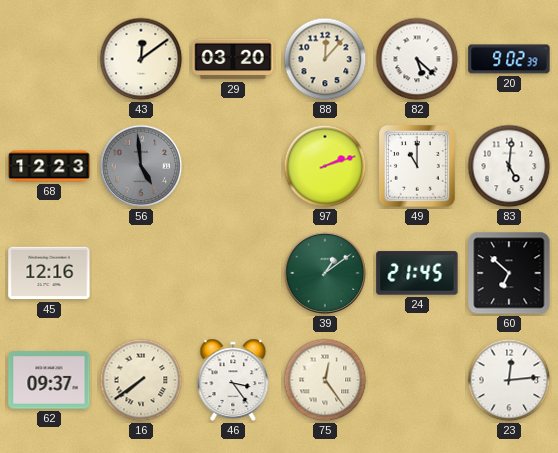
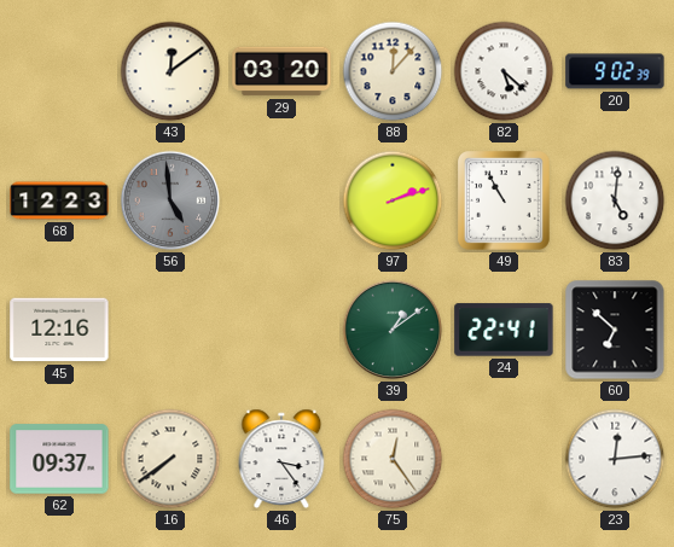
49: 11:00 -> 10:55
24: 21:45 -> 22:41
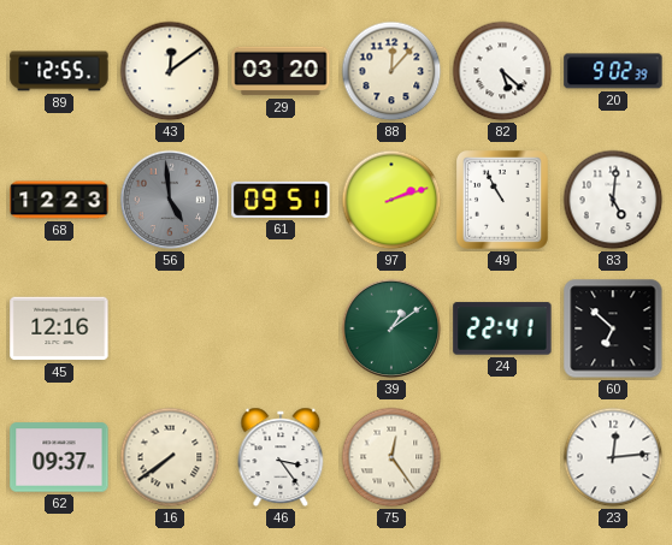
89: none -> 12:55
61: none -> 09:51
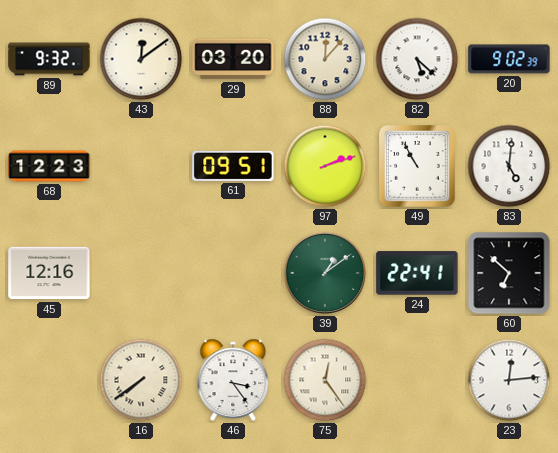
89: 12:55 -> 9:32
56: 4:59 -> none
62: 09:37 -> none
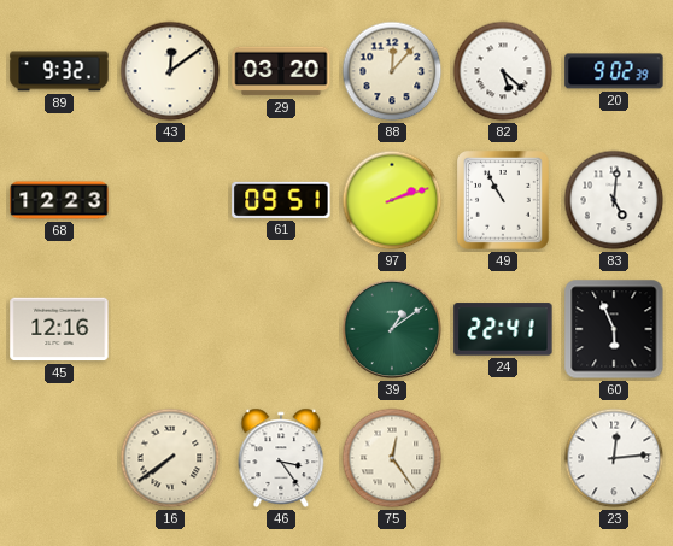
60: 6:52 -> 5:56
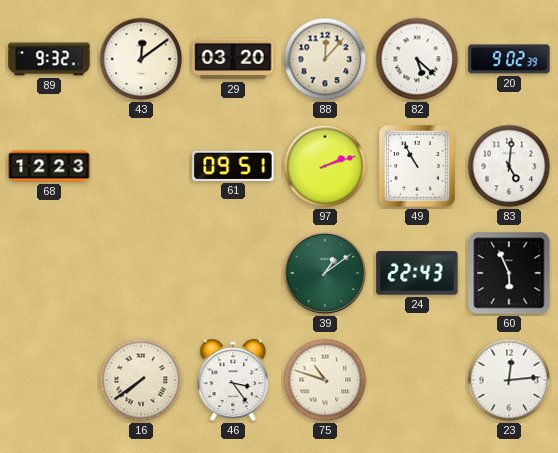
45: 12:16 -> none
24: 22:41 -> 22:43
75: 12:24 -> 10:48
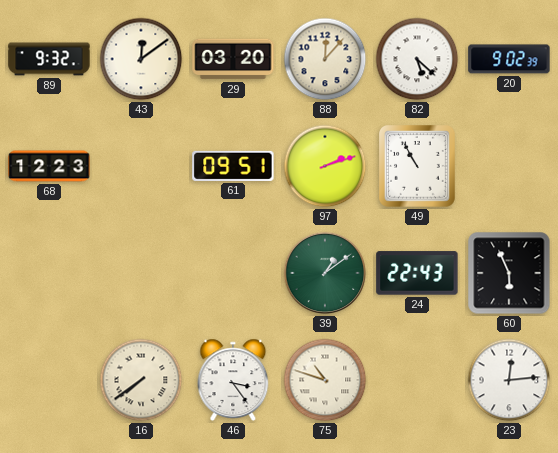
83: 5:01 -> none
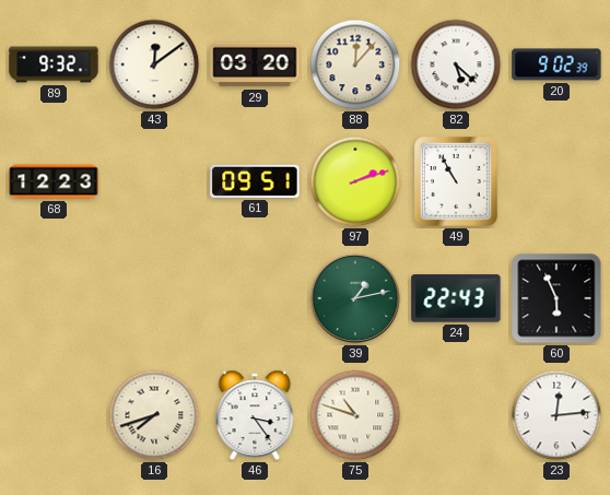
39: 1:09 -> 1:13
16: 7:39 -> 7:42
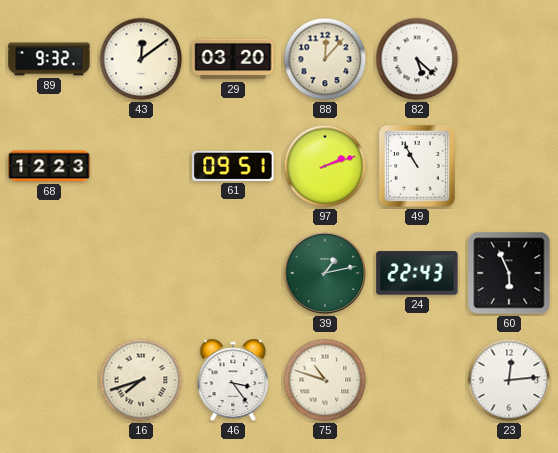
20: 9:02 -> none
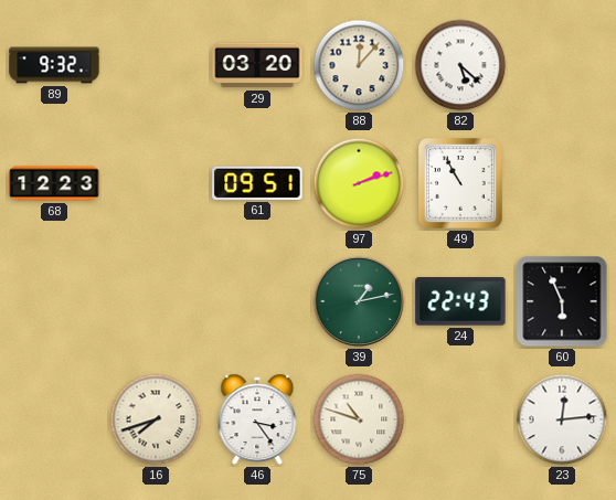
43: 12:09 -> none
